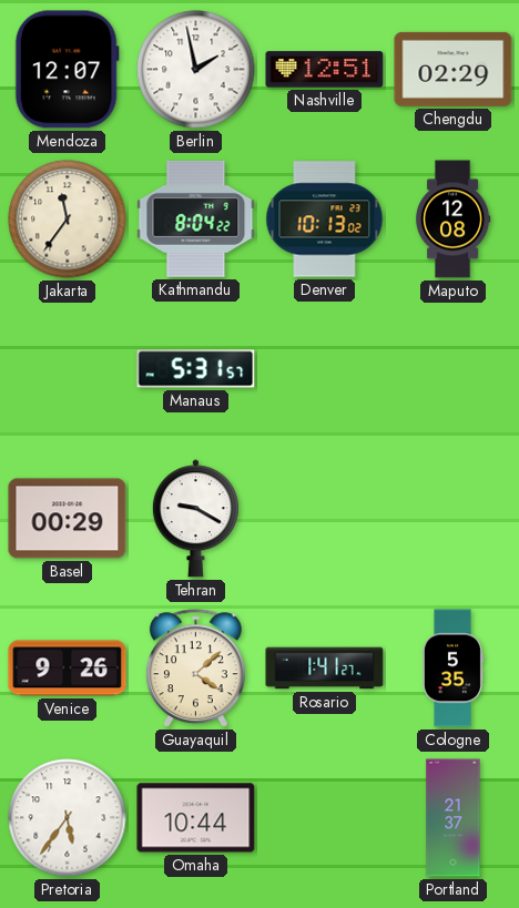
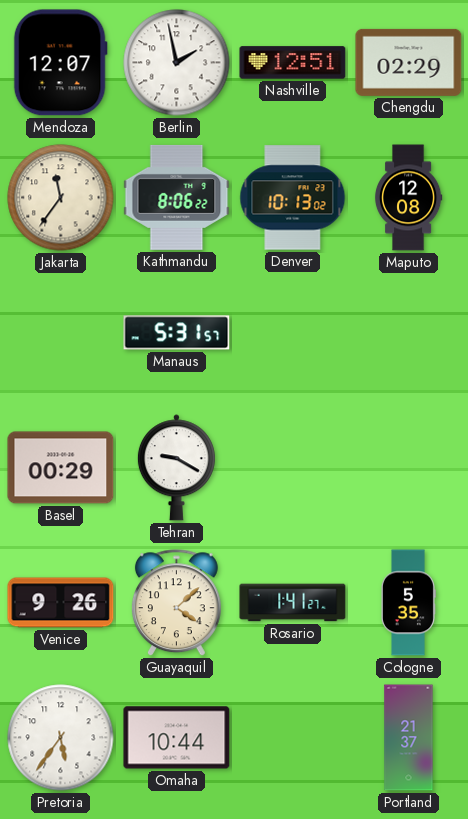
Kathmandu: 8:04 -> 8:06
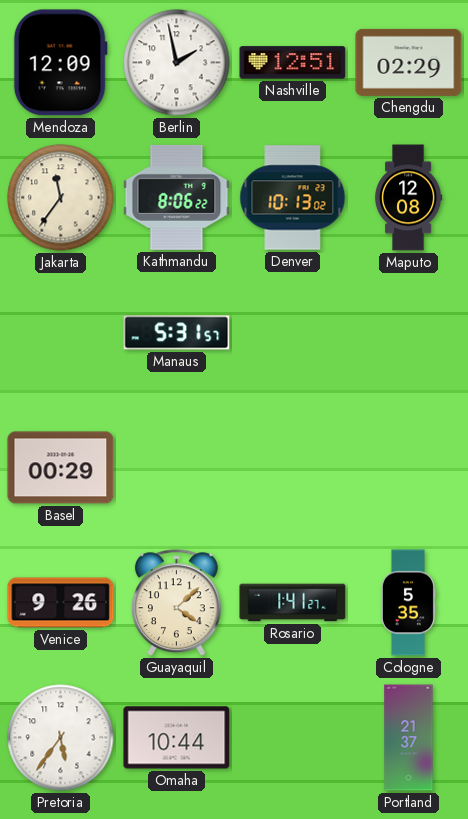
Mendoza: 12:07 -> 12:09
Tehran: 9:20 -> none
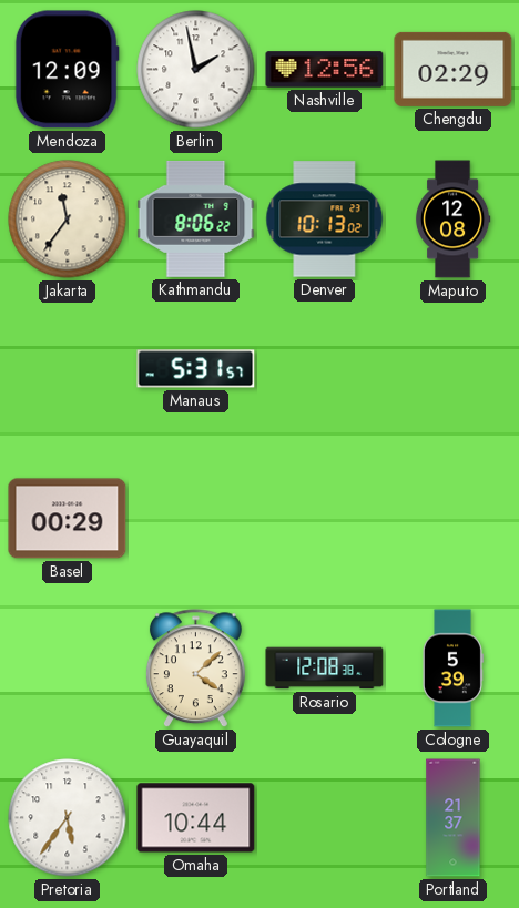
Nashville: 12:51 -> 12:56
Venice: 9:26 -> none
Rosario: 1:41 -> 12:08
Cologne: 5:35 -> 5:39
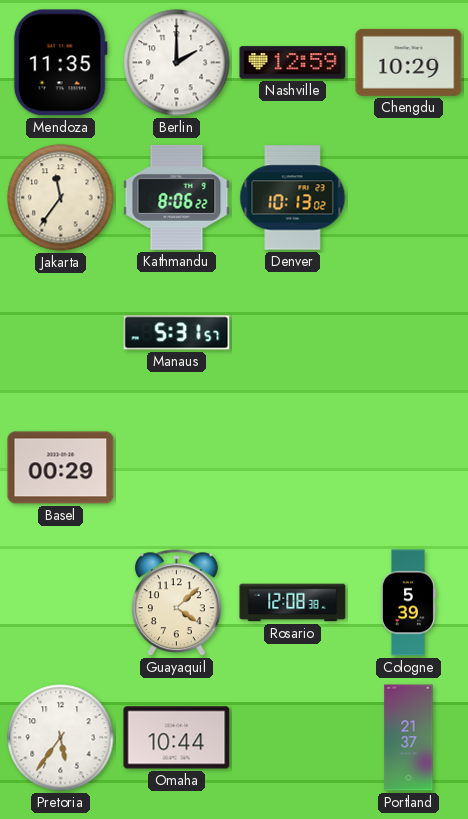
Mendoza: 12:09 -> 11:35
Berlin: 1:58 -> 2:00
Nashville: 12:56 -> 12:59
Chengdu: 02:29 -> 10:29
Maputo: 12:08 -> none
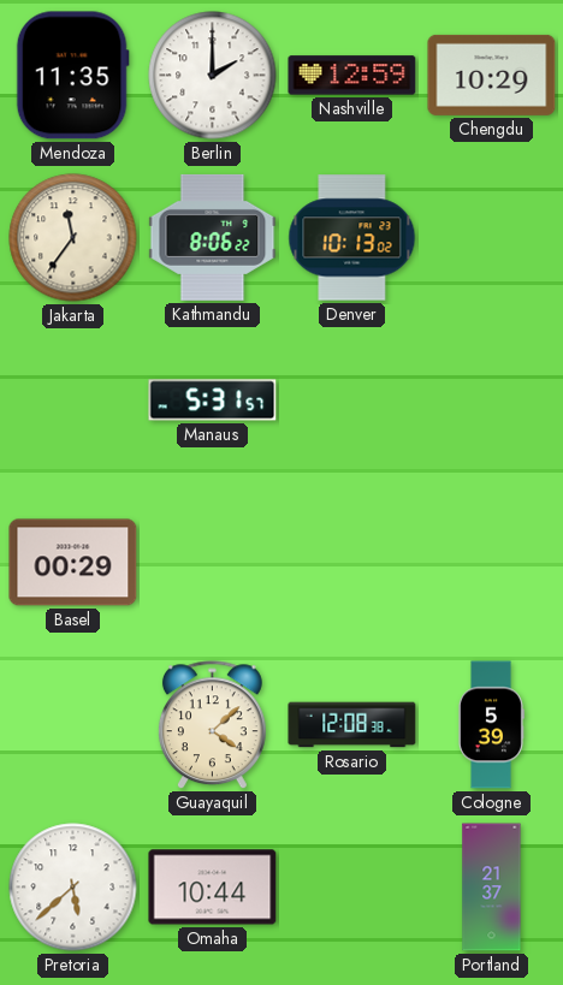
Pretoria: 5:36 -> 5:38
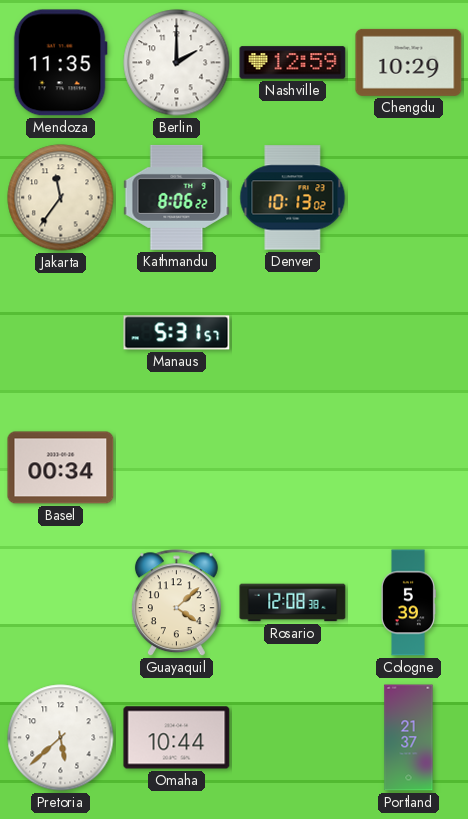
Basel: 00:29 -> 00:34
